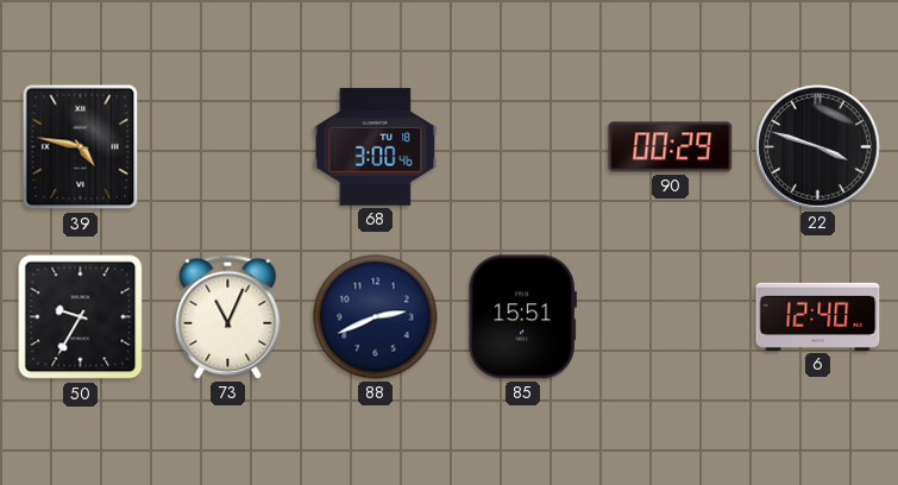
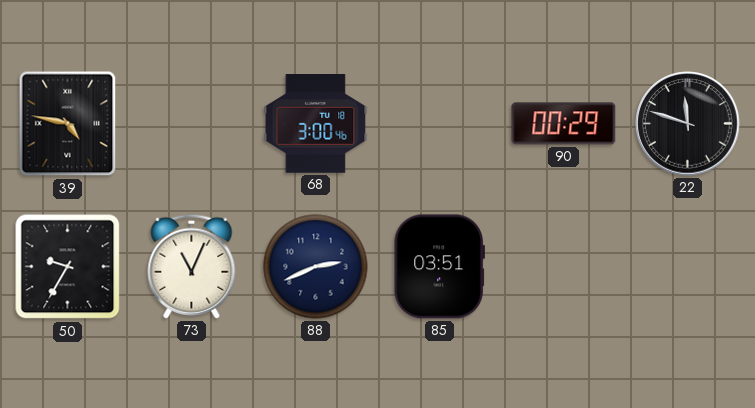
22: 3:48 -> 11:48
85: 15:51 -> 03:51
6: 12:40 -> none
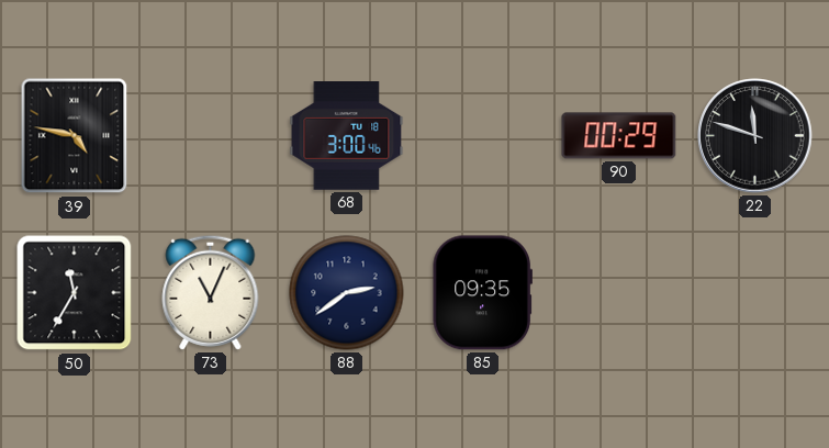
50: 9:35 -> 11:35
88: 2:41 -> 2:39
85: 03:51 -> 09:35
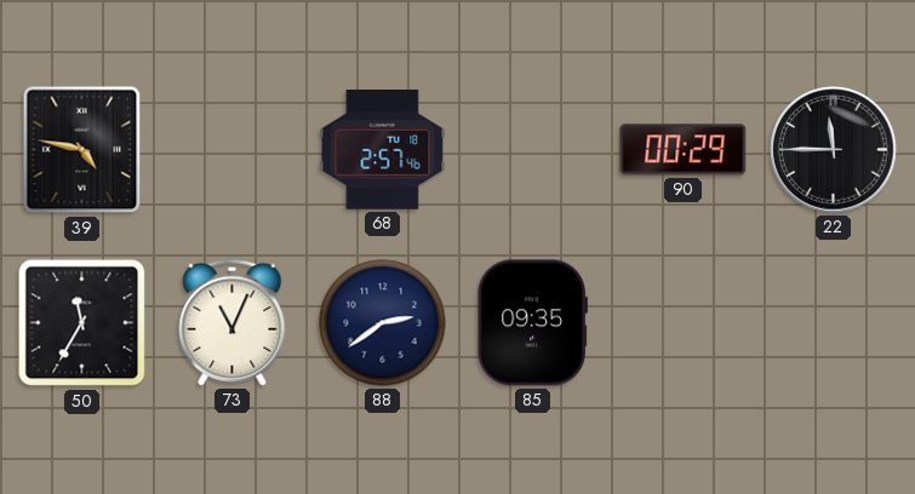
68: 3:00 -> 2:57
22: 11:48 -> 11:45
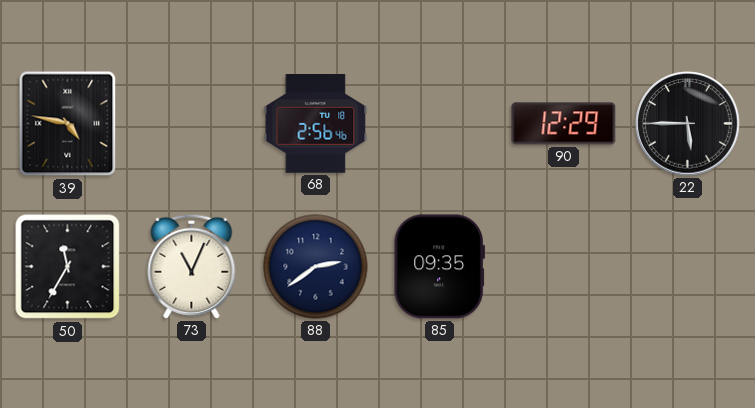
68: 2:57 -> 2:56
90: 00:29 -> 12:29
22: 11:45 -> 5:45
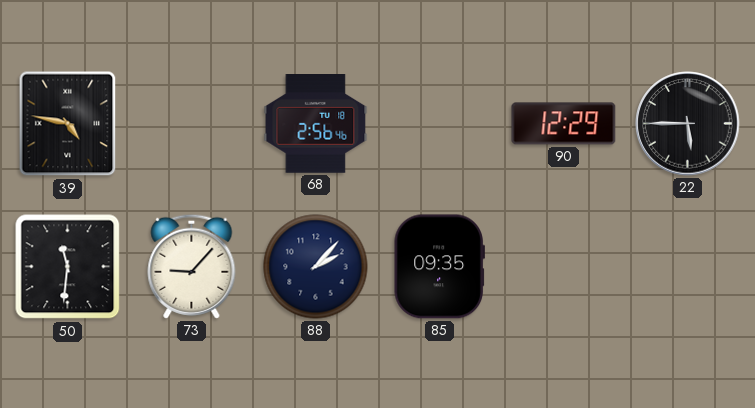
50: 11:35 -> 11:31
73: 11:04 -> 9:07
88: 2:39 -> 2:07
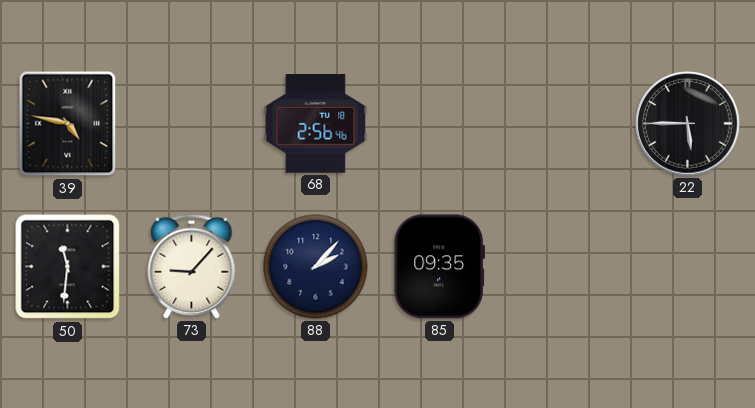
90: 12:29 -> none
